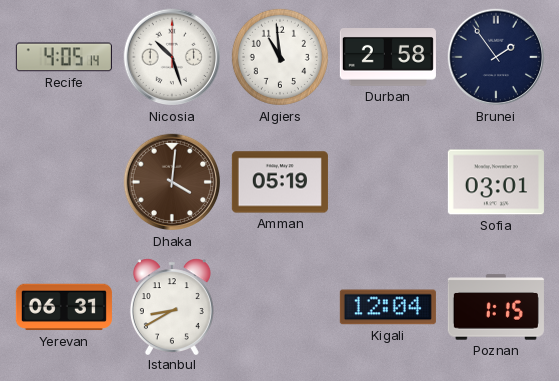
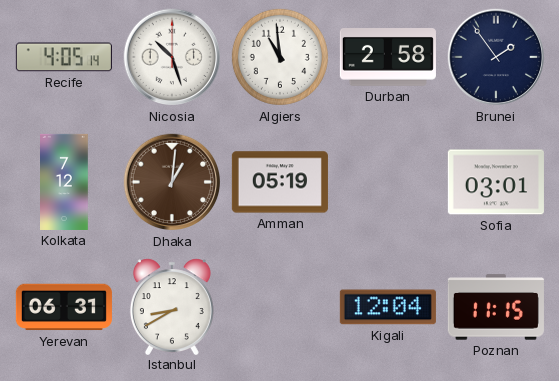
Kolkata: none -> 7:12
Dhaka: 4:01 -> 1:01
Poznan: 1:15 -> 11:15
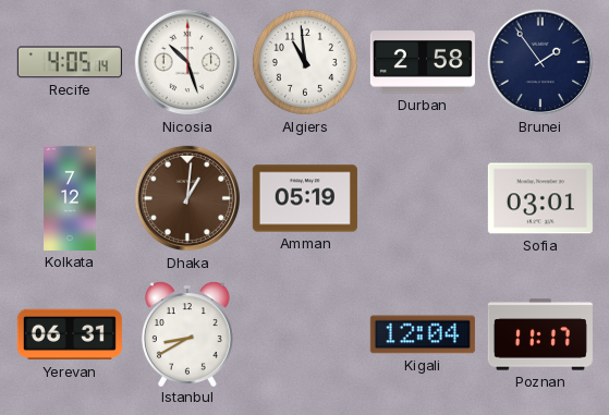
Poznan: 11:15 -> 11:17
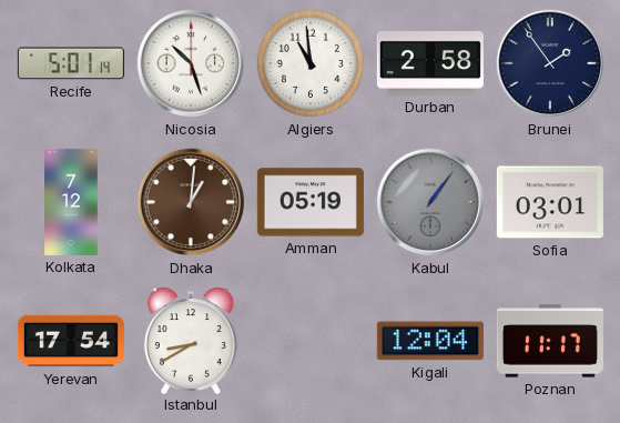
Recife: 4:05 -> 5:01
Kabul: none -> 1:06
Yerevan: 06:31 -> 17:54
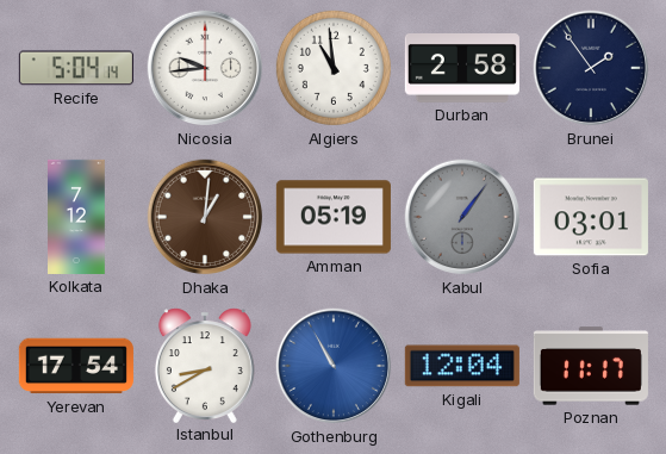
Recife: 5:01 -> 5:04
Nicosia: 10:27 -> 9:44
Gothenburg: none -> 10:55
